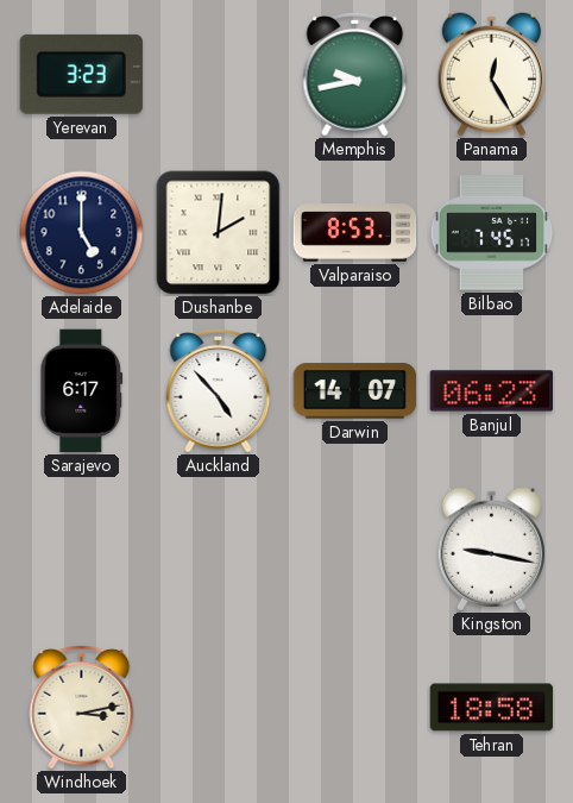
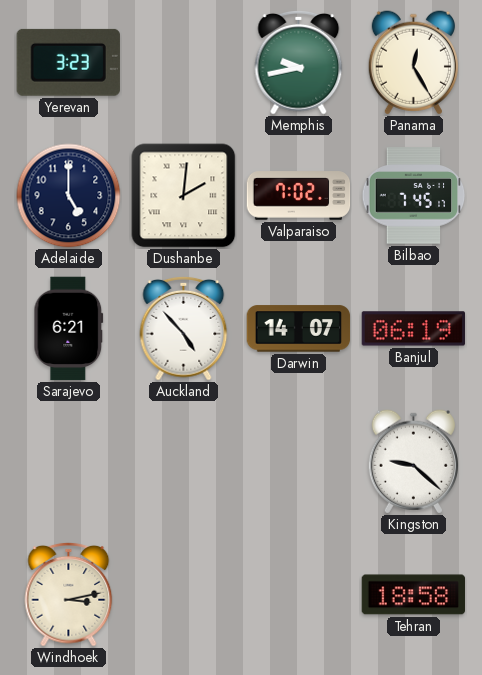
Valparaiso: 8:53 -> 7:02
Sarajevo: 6:17 -> 6:21
Banjul: 06:23 -> 06:19
Kingston: 9:17 -> 9:22
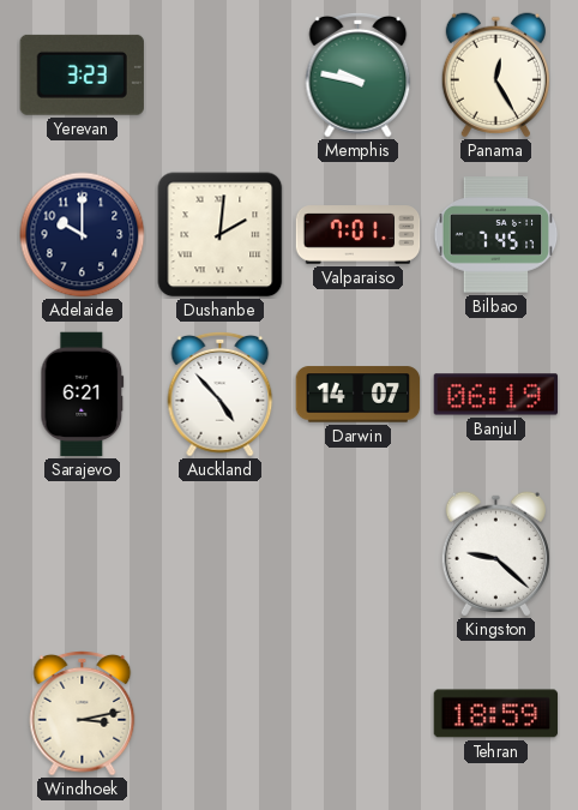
Memphis: 9:43 -> 9:47
Adelaide: 5:00 -> 10:00
Valparaiso: 7:02 -> 7:01
Tehran: 18:58 -> 18:59
